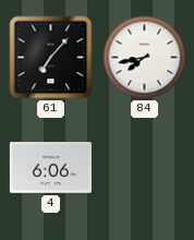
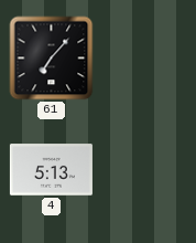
84: 7:43 -> none
4: 6:06 -> 5:13
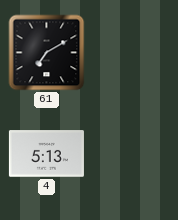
61: 7:07 -> 7:10
